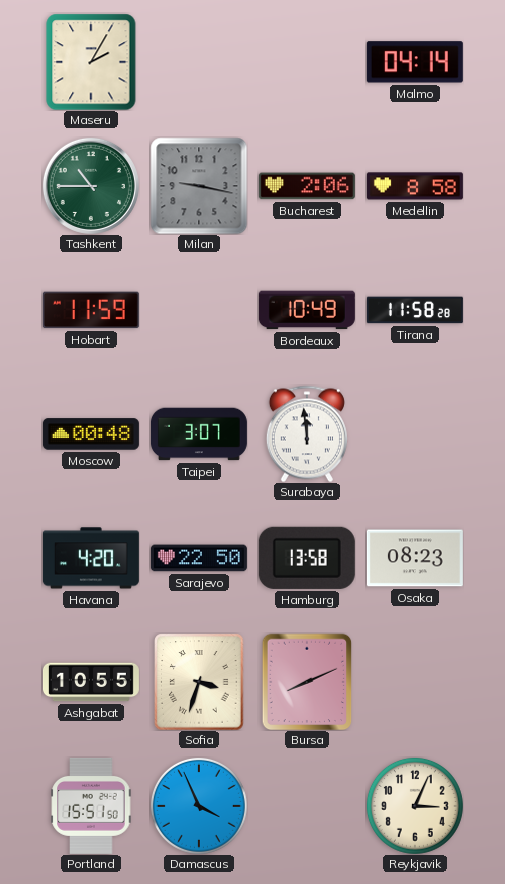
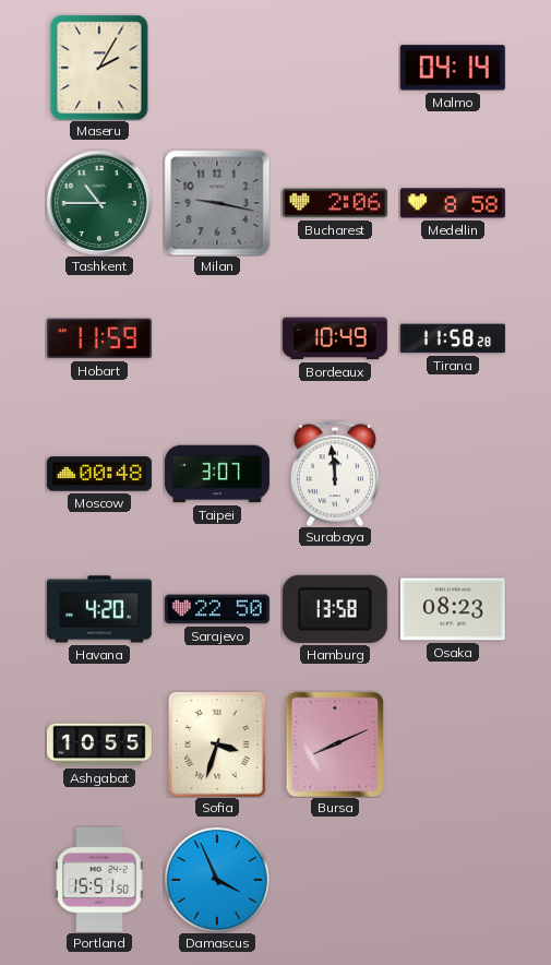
Reykjavik: 3:04 -> none
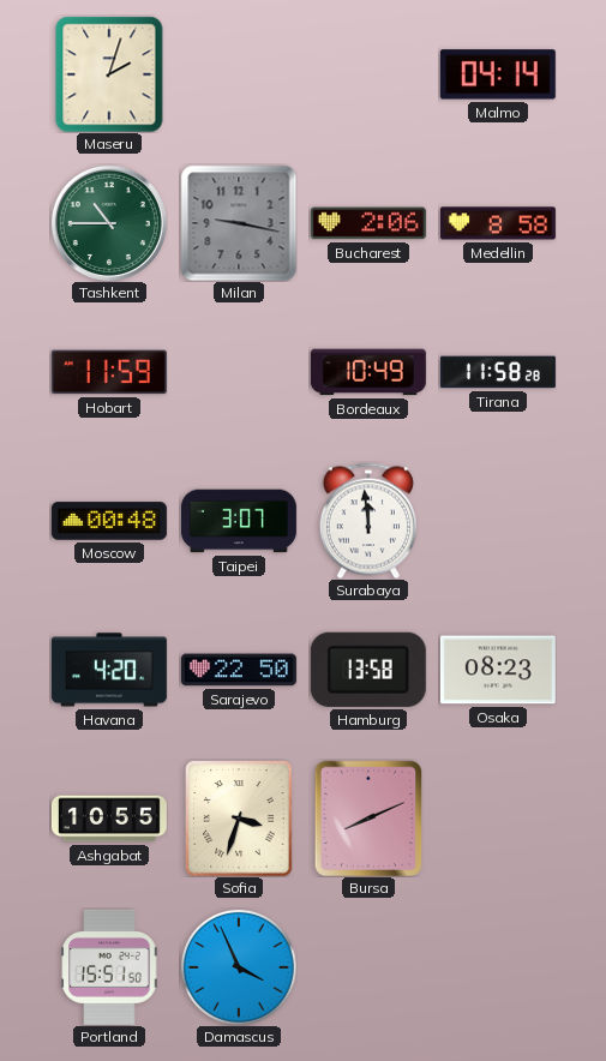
Maseru: 2:05 -> 2:03
